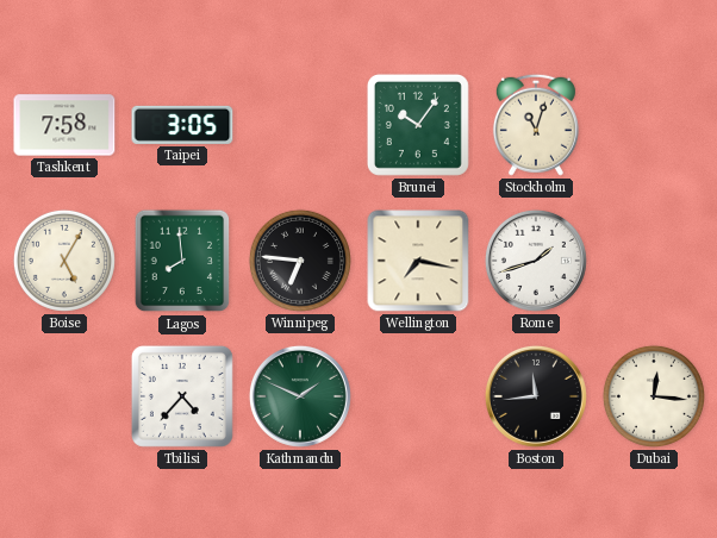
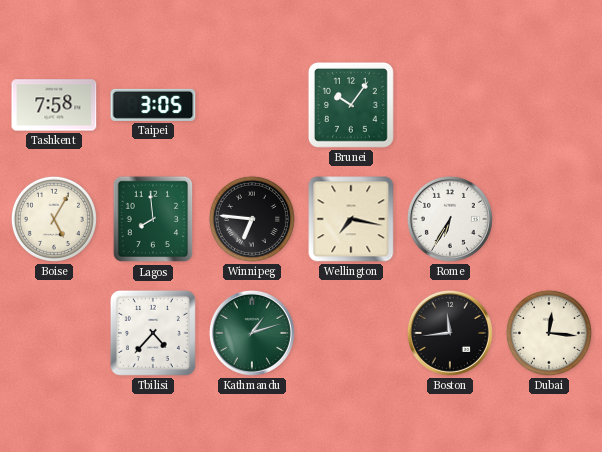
Stockholm: 11:03 -> none
Rome: 1:42 -> 6:35
Kathmandu: 1:49 -> 1:12
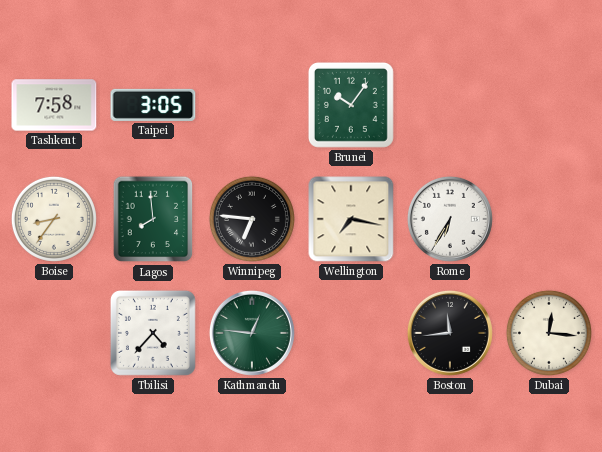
Boise: 5:05 -> 8:36
Kathmandu: 1:12 -> 12:46
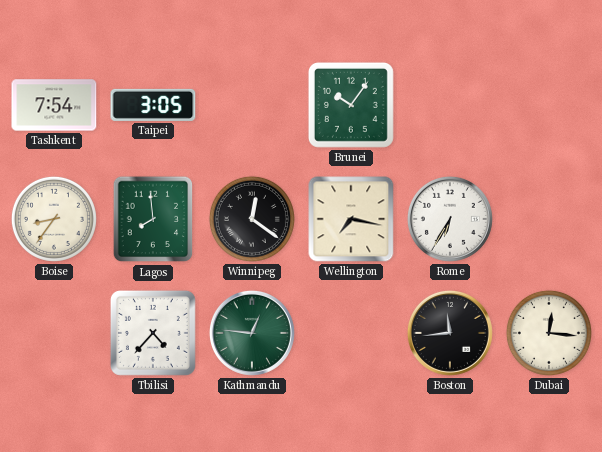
Tashkent: 7:58 -> 7:54
Winnipeg: 6:46 -> 12:21
